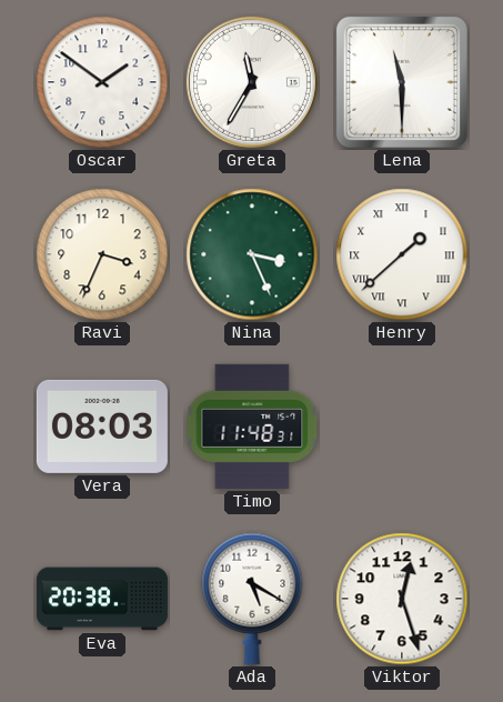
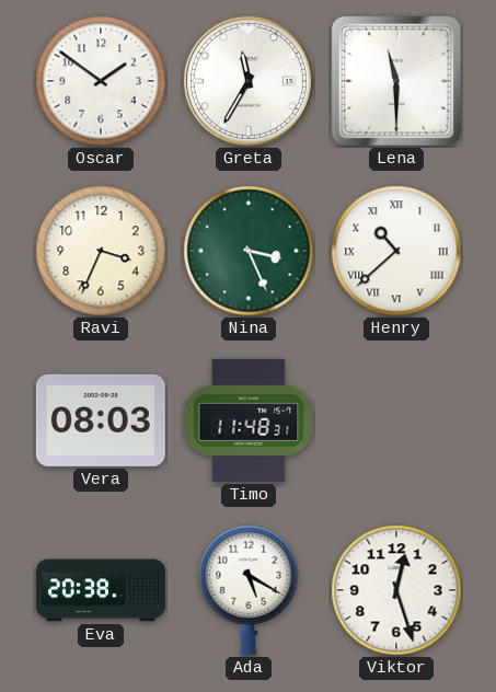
Henry: 1:38 -> 10:38
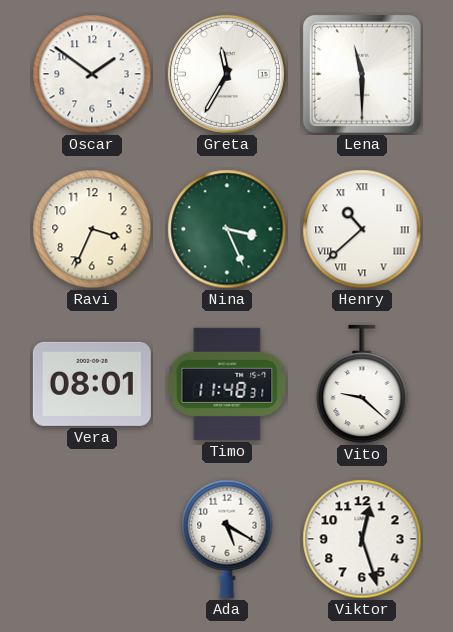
Vera: 08:03 -> 08:01
Vito: none -> 9:22
Eva: 20:38 -> none
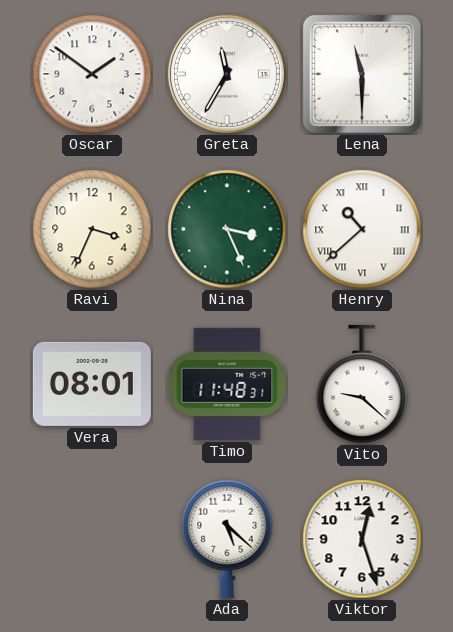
Ada: 5:20 -> 5:22
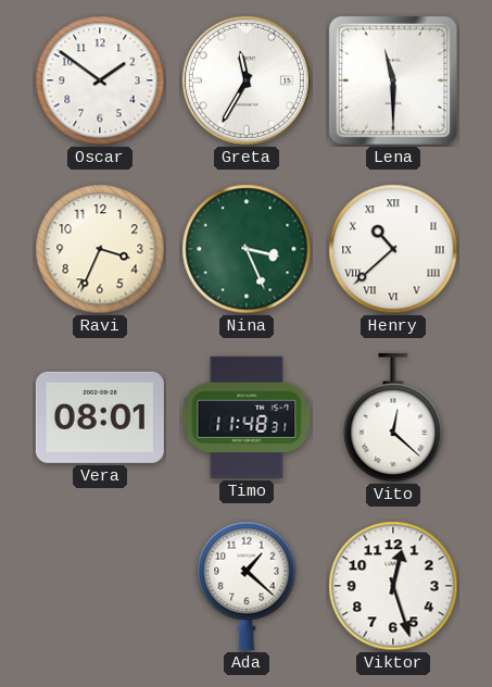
Vito: 9:22 -> 12:22
Ada: 5:22 -> 1:22
